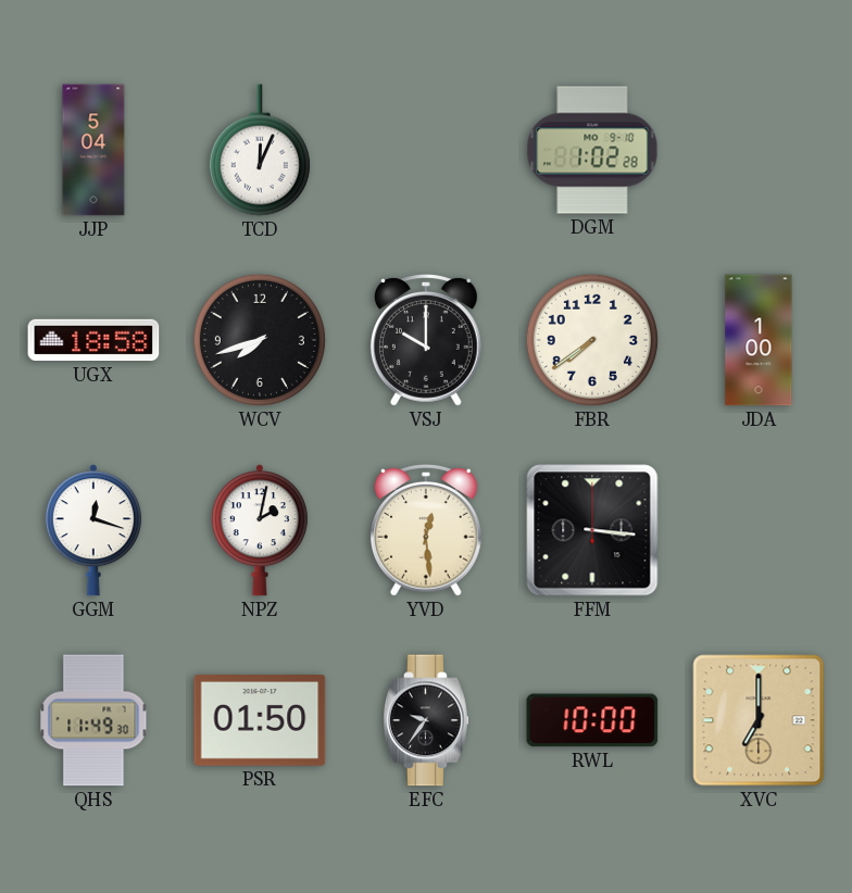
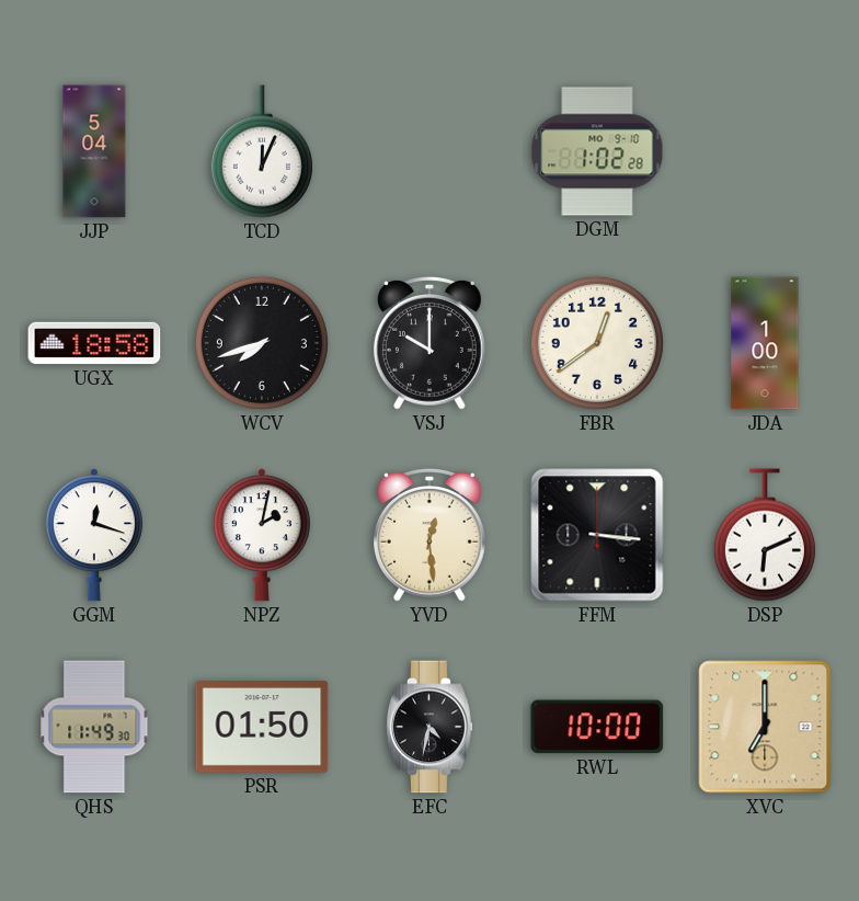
FBR: 7:39 -> 12:39
DSP: none -> 6:11
EFC: 9:36 -> 4:32
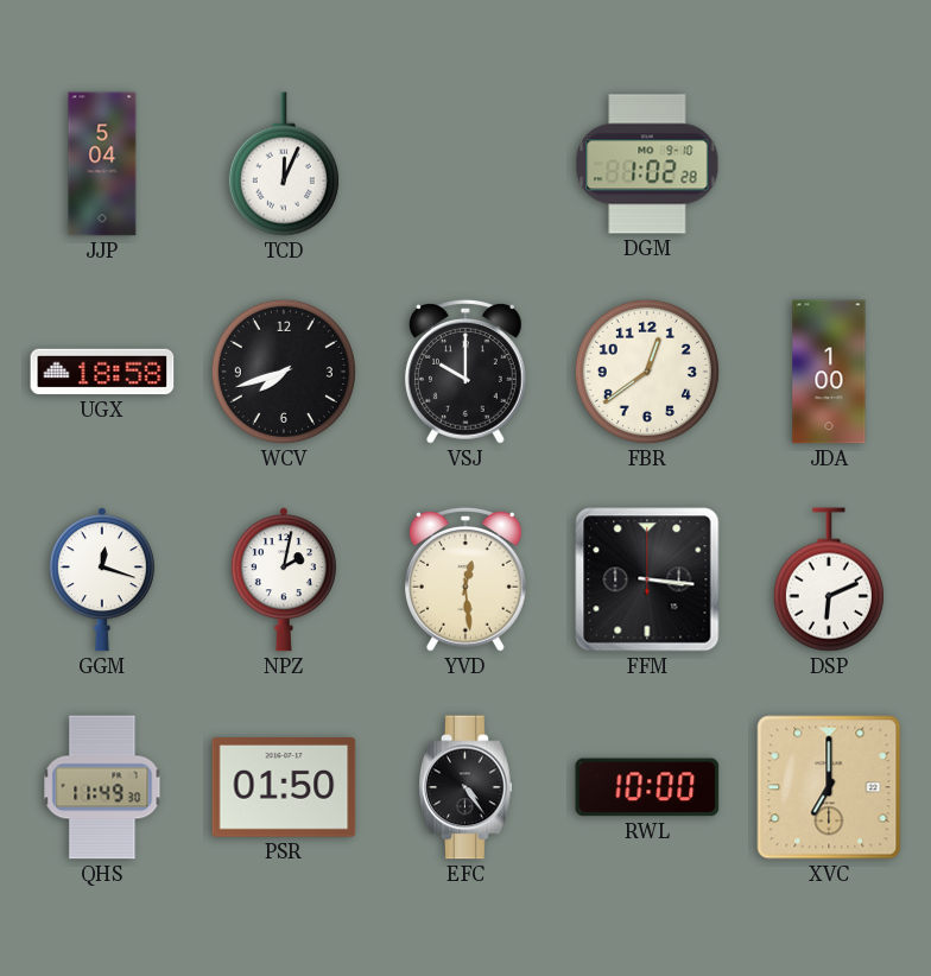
EFC: 4:32 -> 4:24
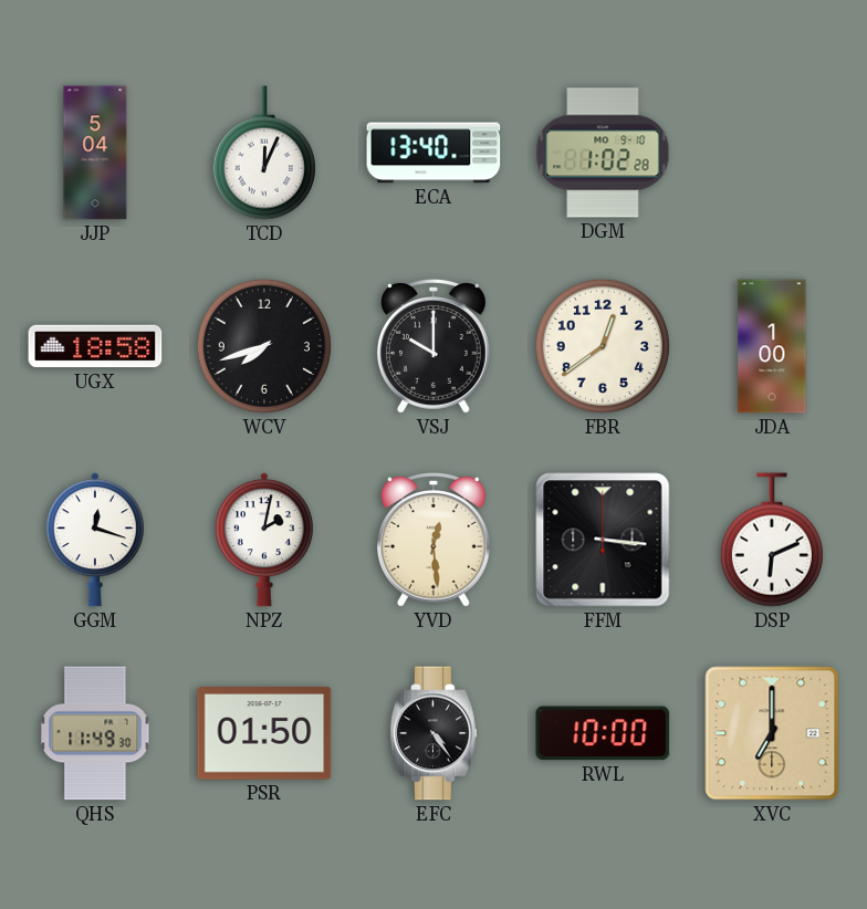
ECA: none -> 13:40
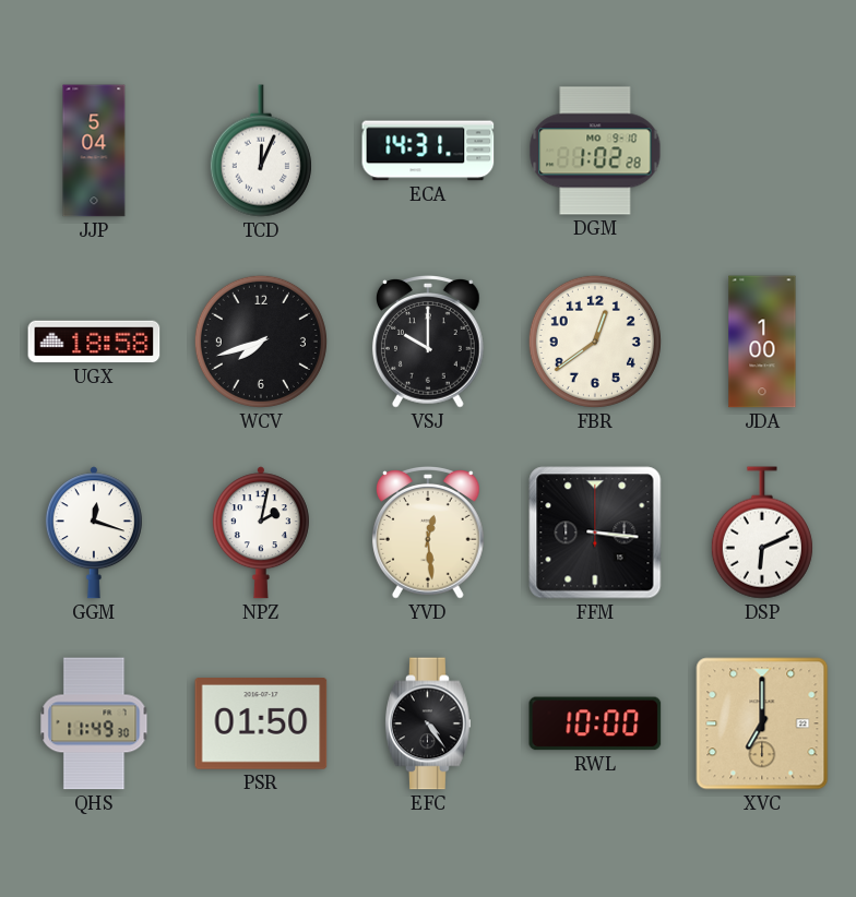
ECA: 13:40 -> 14:31
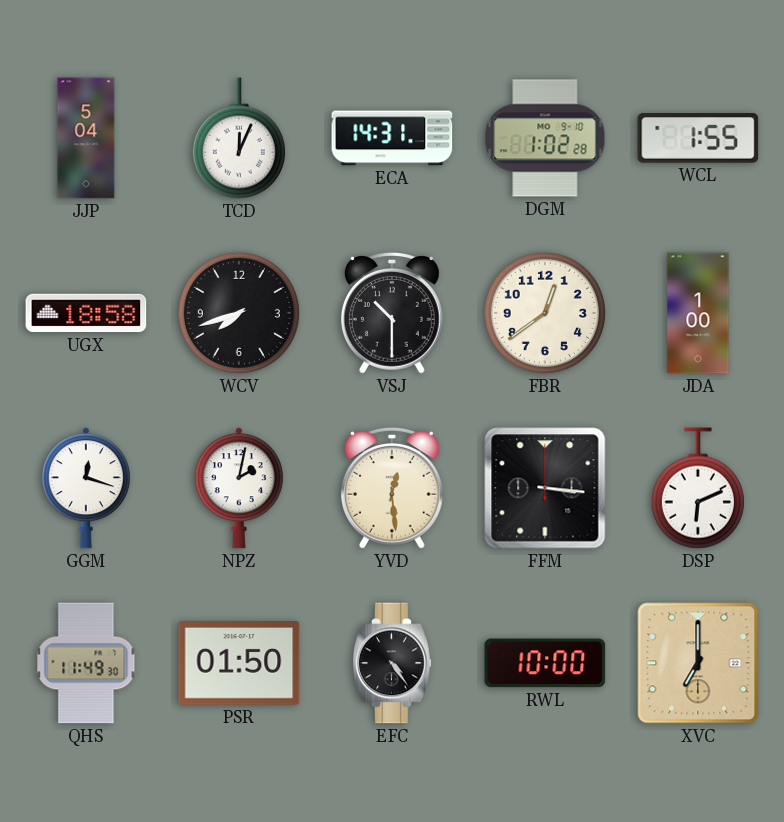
WCL: none -> 1:55
VSJ: 10:00 -> 10:30
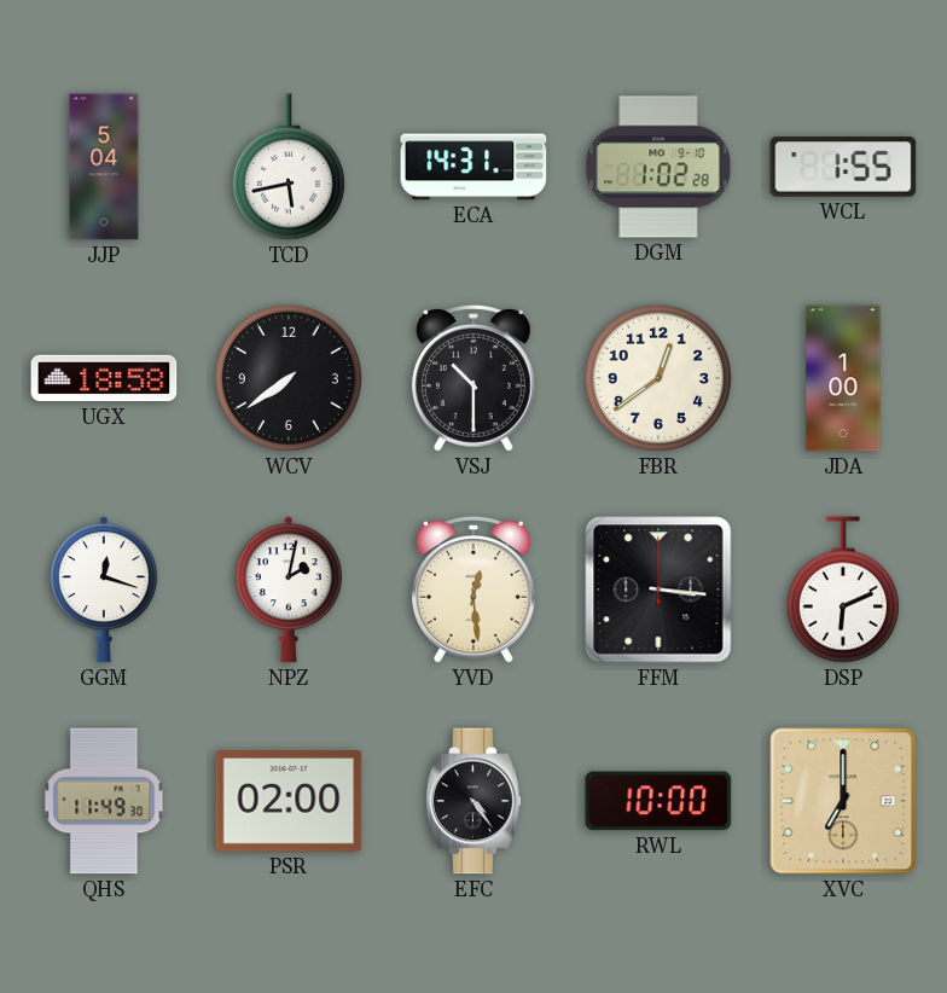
TCD: 12:04 -> 5:43
WCV: 7:42 -> 7:39
PSR: 01:50 -> 02:00
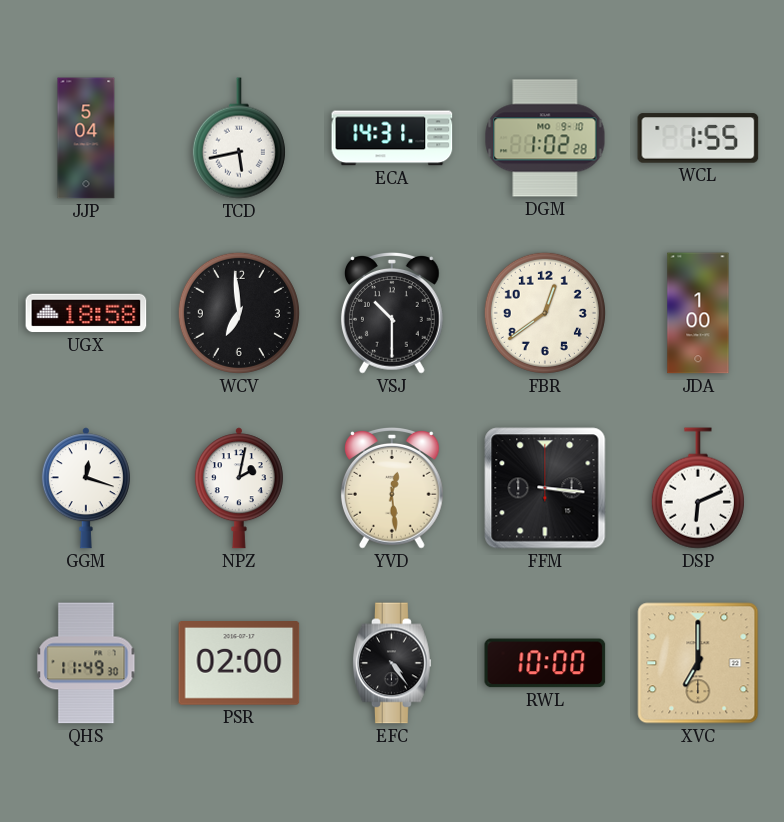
WCV: 7:39 -> 6:59
